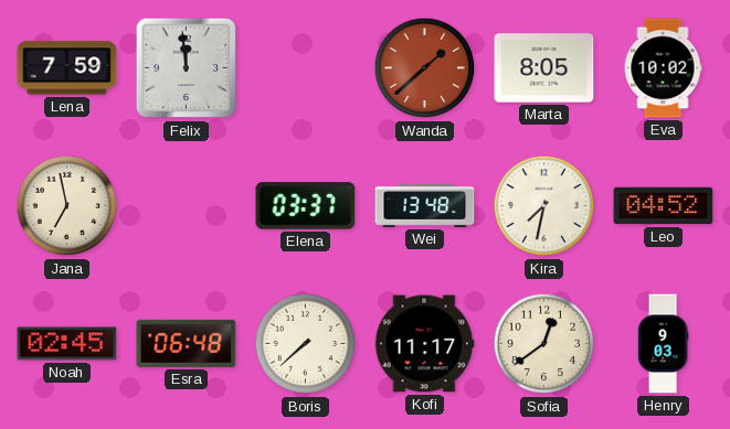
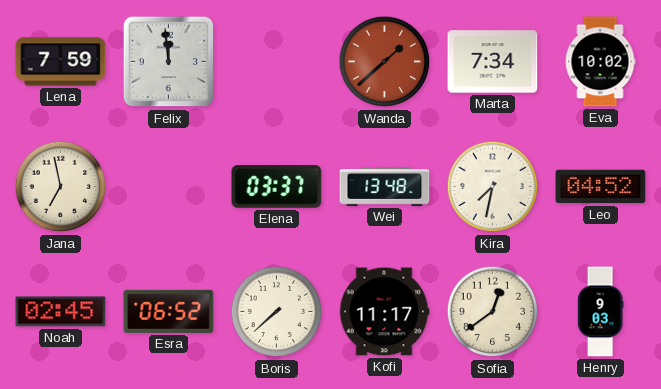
Marta: 8:05 -> 7:34
Esra: 06:48 -> 06:52
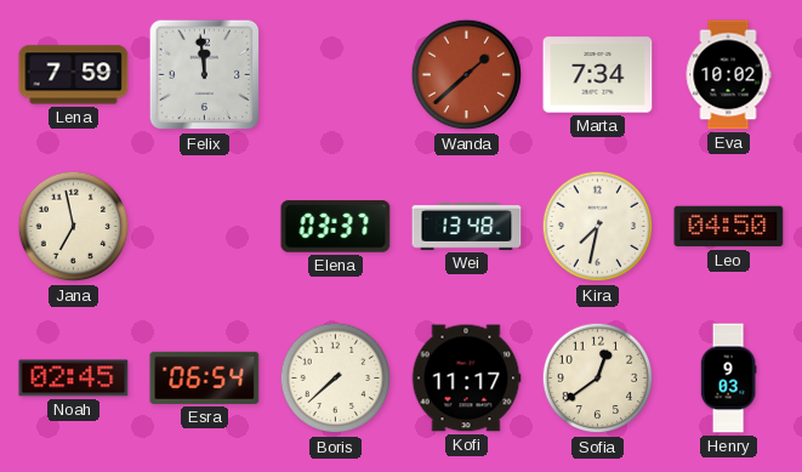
Leo: 04:52 -> 04:50
Esra: 06:52 -> 06:54
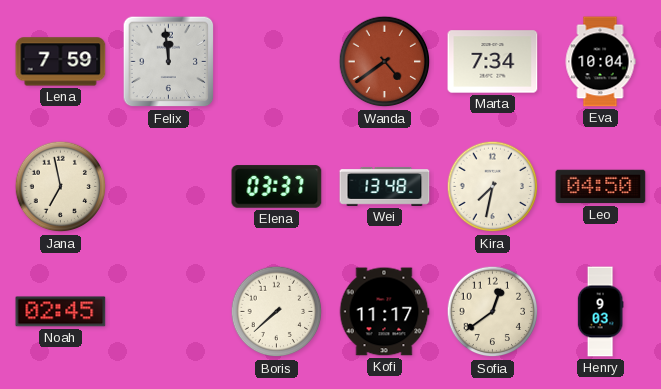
Wanda: 1:38 -> 4:39
Eva: 10:02 -> 10:04
Esra: 06:54 -> none
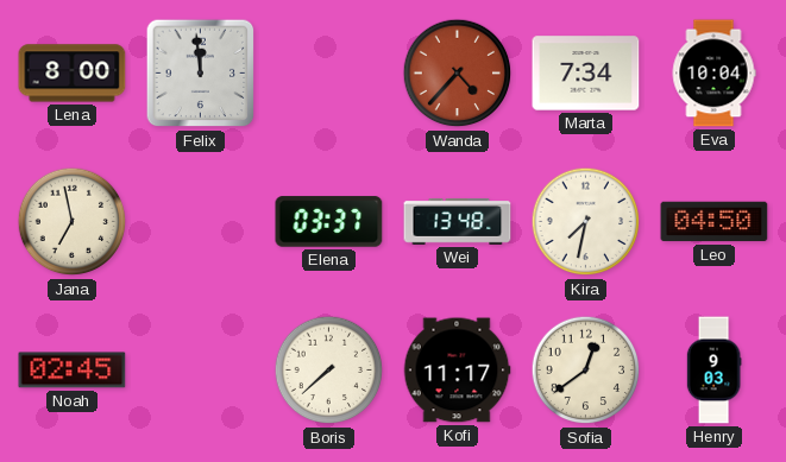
Lena: 7:59 -> 8:00
Wanda: 4:39 -> 4:37
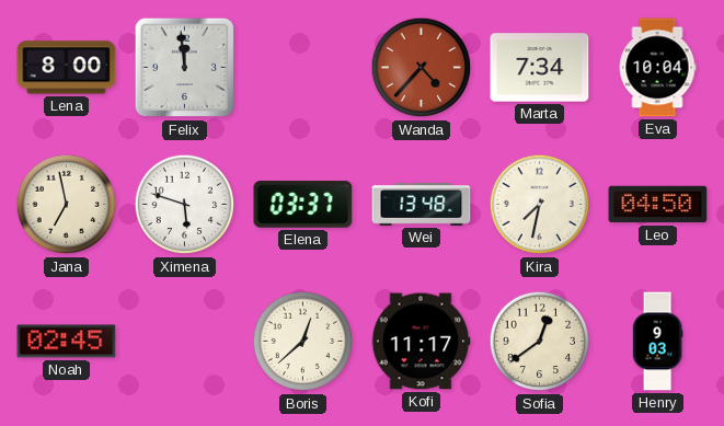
Ximena: none -> 5:48
Boris: 7:38 -> 12:38
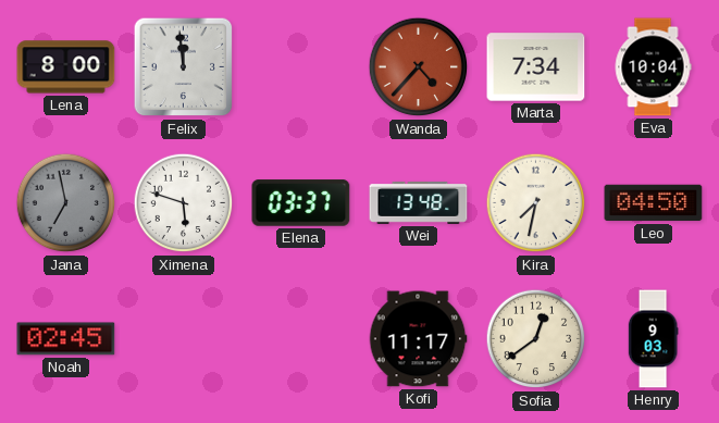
Jana dial: cream -> grey
Boris: 12:38 -> none
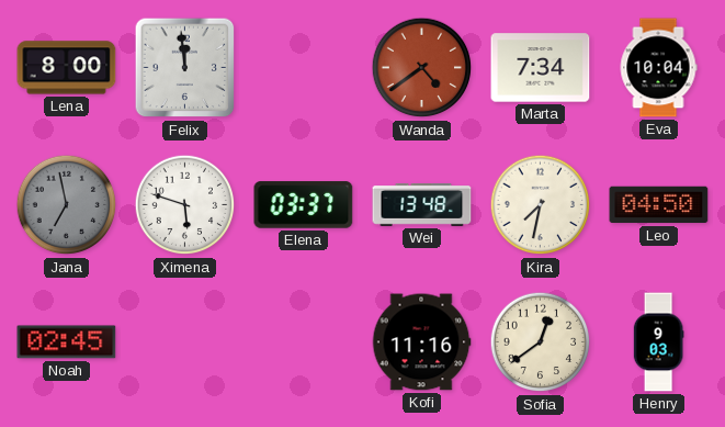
Wanda: 4:37 -> 4:39
Kofi: 11:17 -> 11:16
